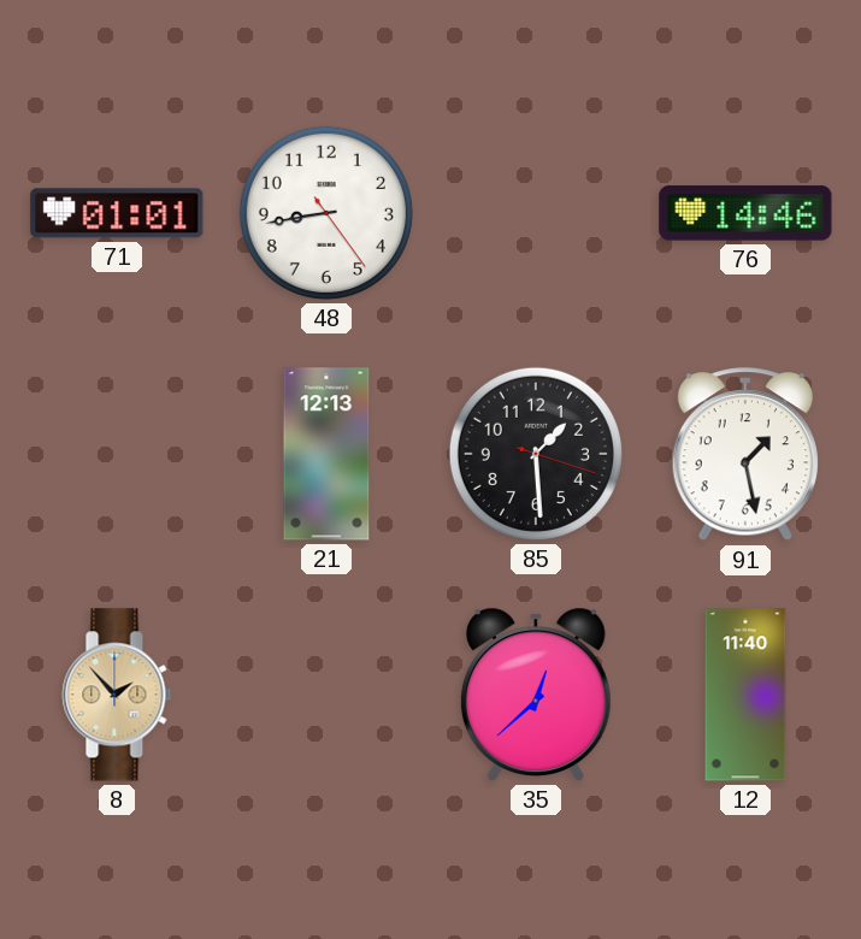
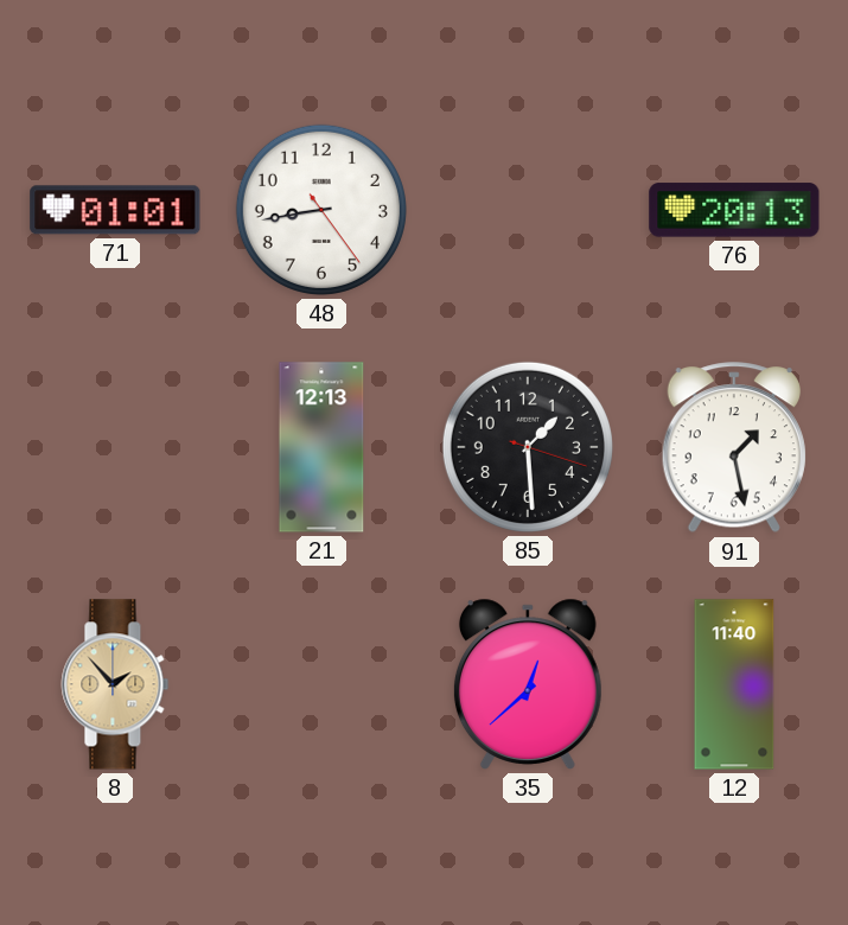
76: 14:46 -> 20:13
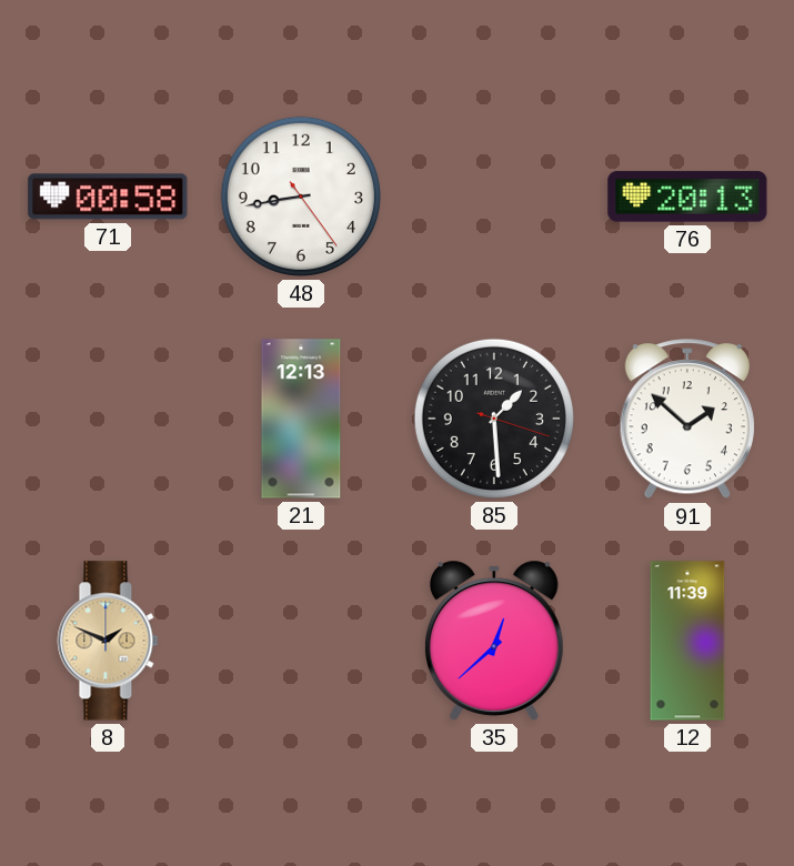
71: 01:01 -> 00:58
91: 1:28 -> 1:52
8: 1:53 -> 1:49
12: 11:40 -> 11:39
